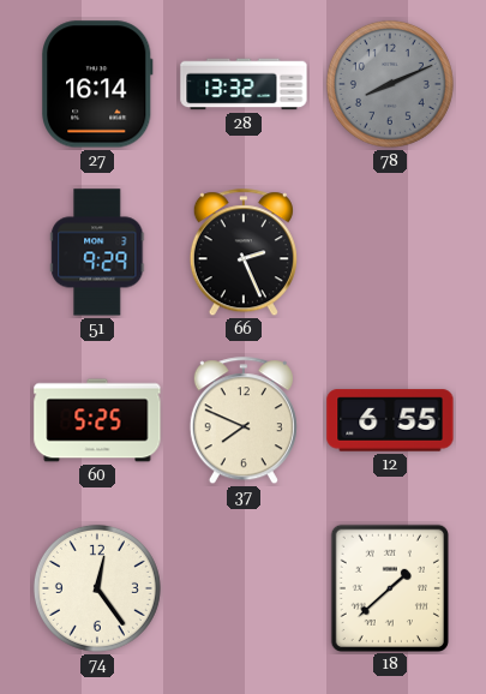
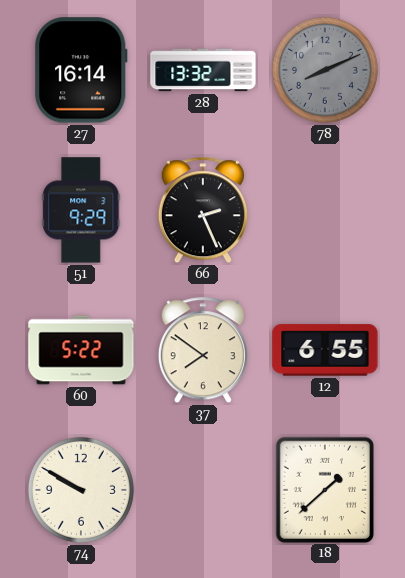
60: 5:25 -> 5:22
37: 7:49 -> 7:51
74: 12:24 -> 9:50
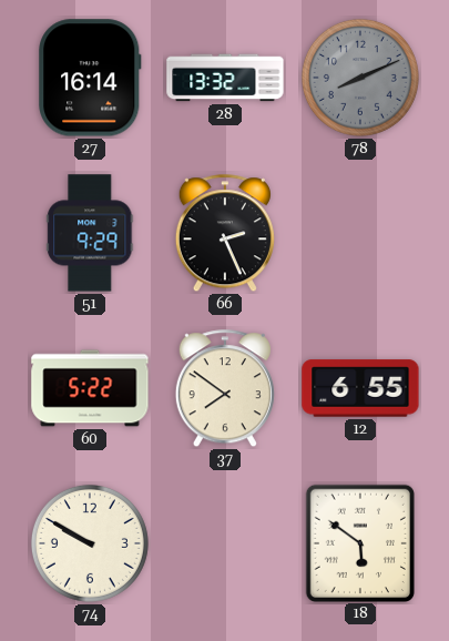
18: 1:38 -> 5:51
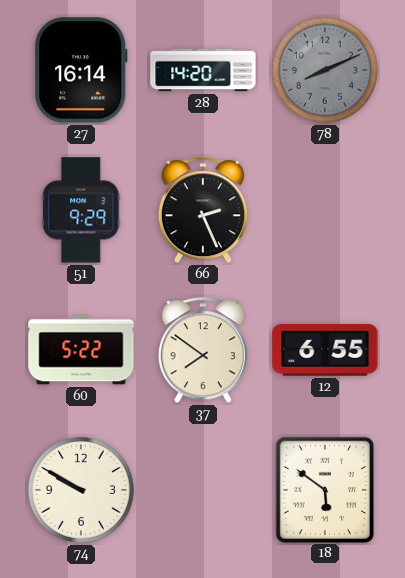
28: 13:32 -> 14:20
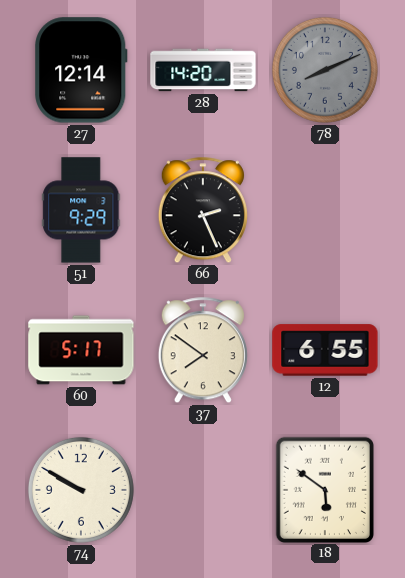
27: 16:14 -> 12:14
60: 5:22 -> 5:17
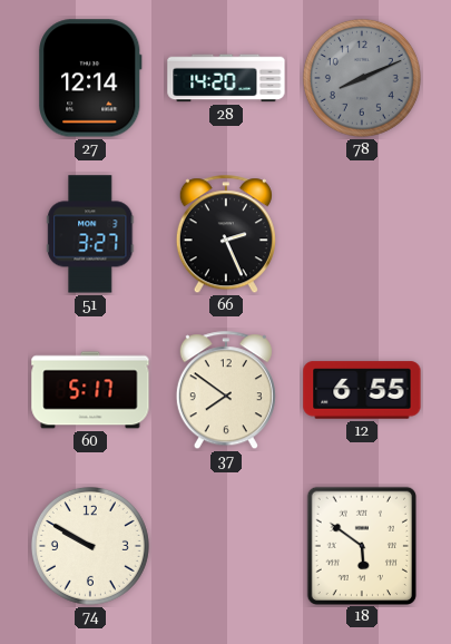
51: 9:29 -> 3:27
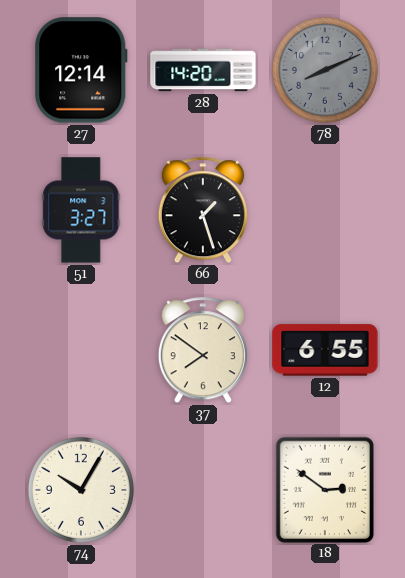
66: 2:26 -> 1:27
60: 5:17 -> none
74: 9:50 -> 10:05
18: 5:51 -> 2:51
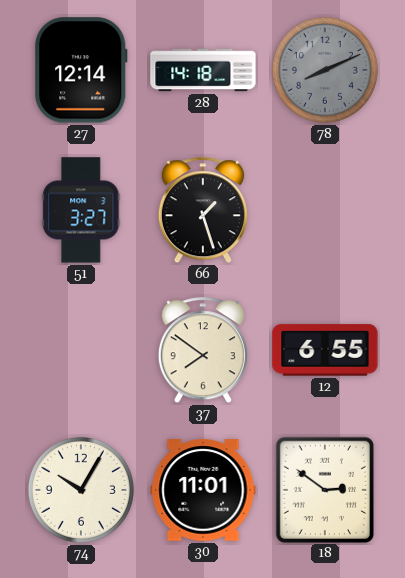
28: 14:20 -> 14:18
30: none -> 11:01
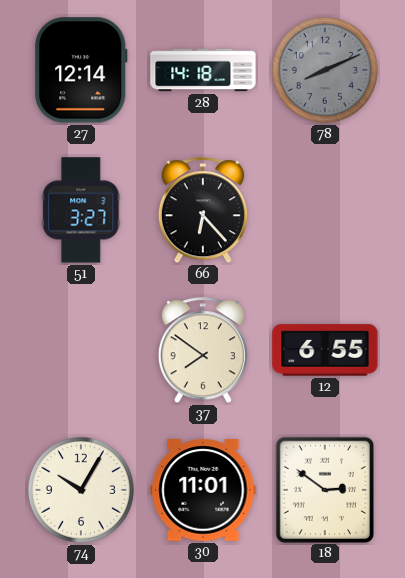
66: 1:27 -> 6:23
